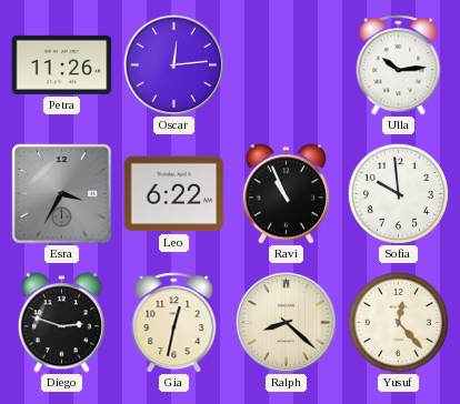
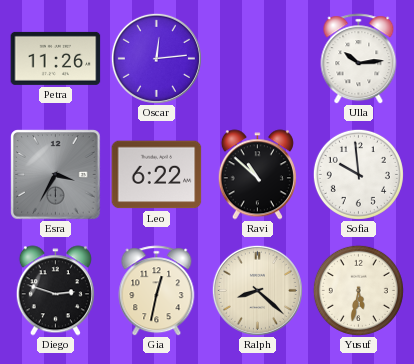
Ravi: 10:56 -> 10:52
Yusuf: 12:23 -> 5:32
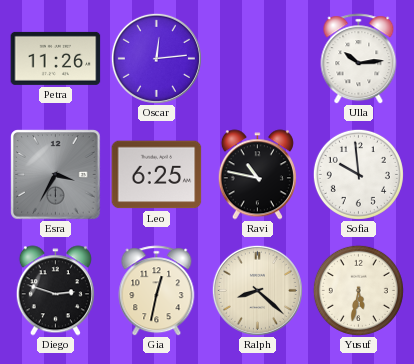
Leo: 6:22 -> 6:25
Ravi: 10:52 -> 10:47
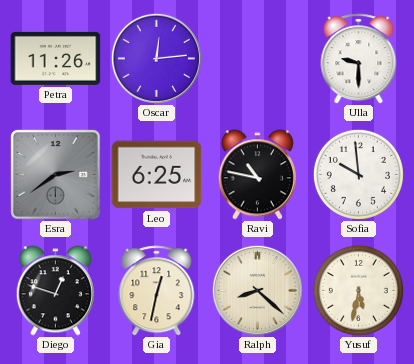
Ulla: 10:14 -> 9:30
Esra: 3:35 -> 2:39
Diego: 2:48 -> 12:48
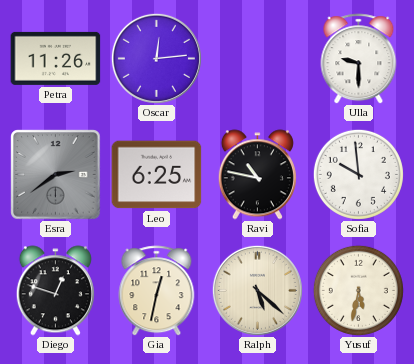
Ralph: 8:22 -> 5:22
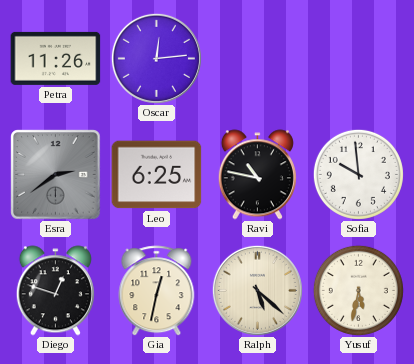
Ulla: 9:30 -> none
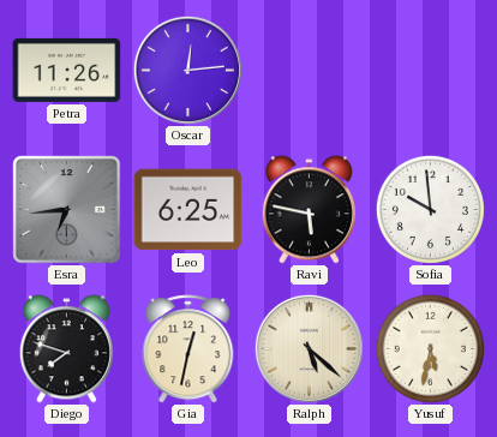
Esra: 2:39 -> 6:44
Ravi: 10:47 -> 5:47
Diego: 12:48 -> 7:48
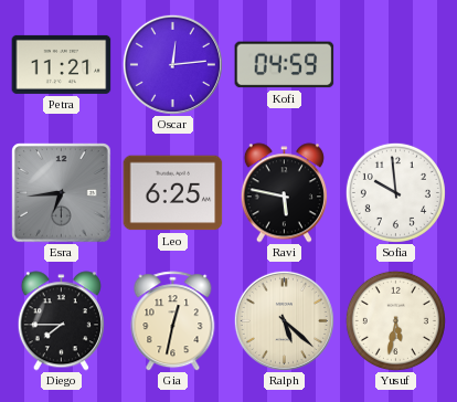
Petra: 11:26 -> 11:21
Kofi: none -> 04:59
Diego: 7:48 -> 7:45
